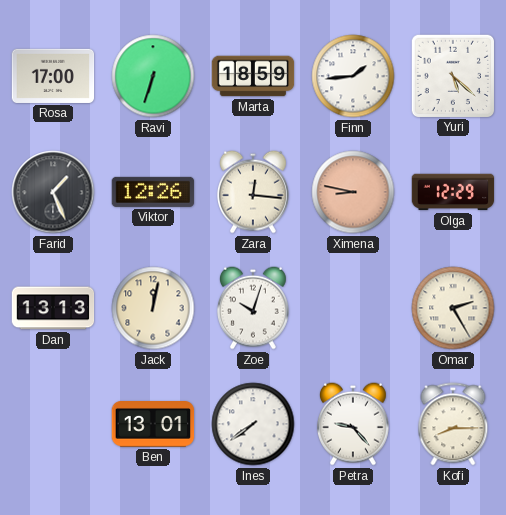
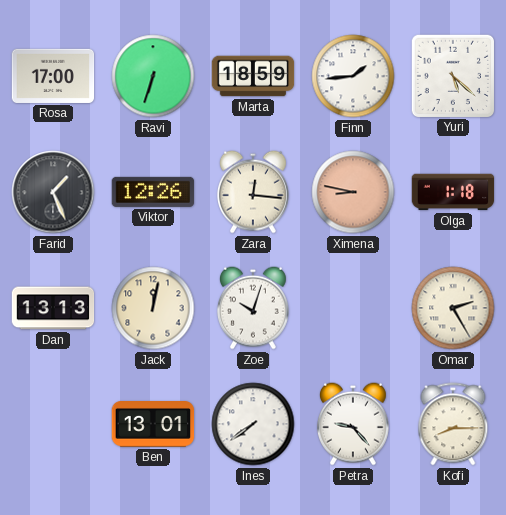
Olga: 12:29 -> 1:18
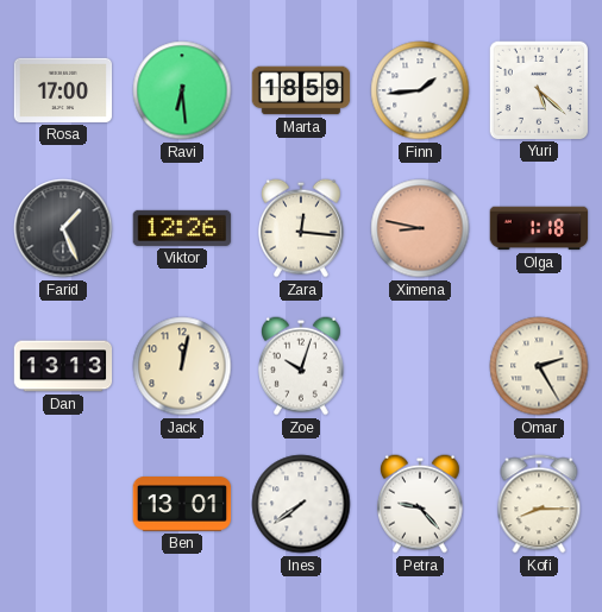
Ravi: 6:33 -> 6:29
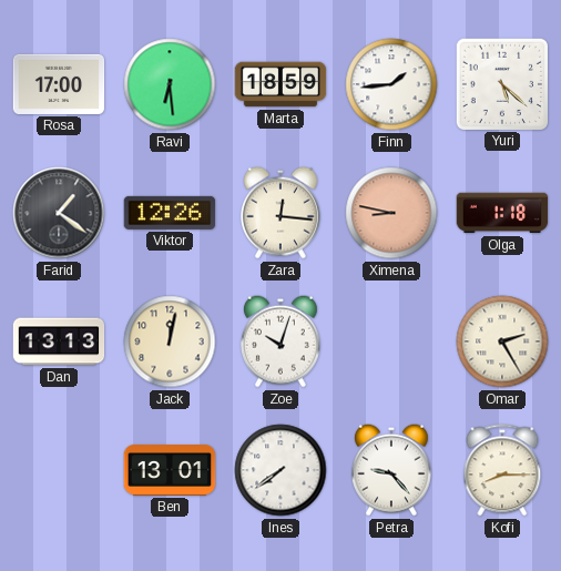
Farid: 1:26 -> 1:21
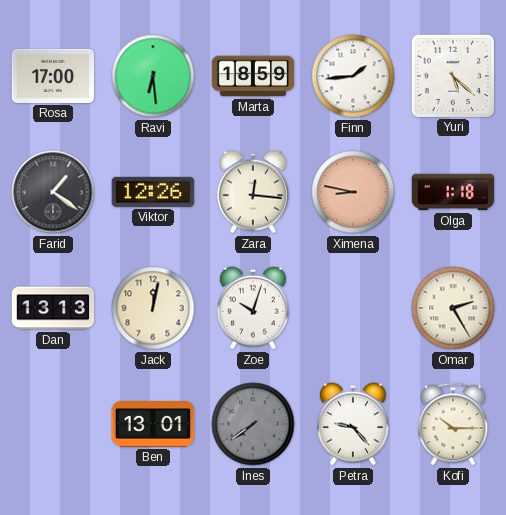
Ines dial: white -> grey
Kofi: 8:15 -> 10:15
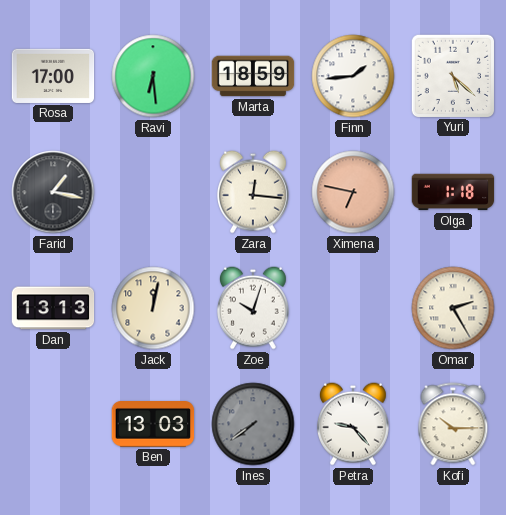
Farid: 1:21 -> 1:17
Viktor: 12:26 -> none
Ximena: 8:47 -> 6:47
Ben: 13:01 -> 13:03
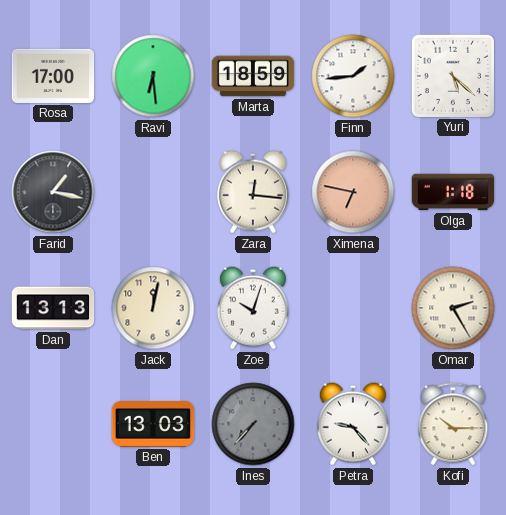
Ines: 7:39 -> 7:37
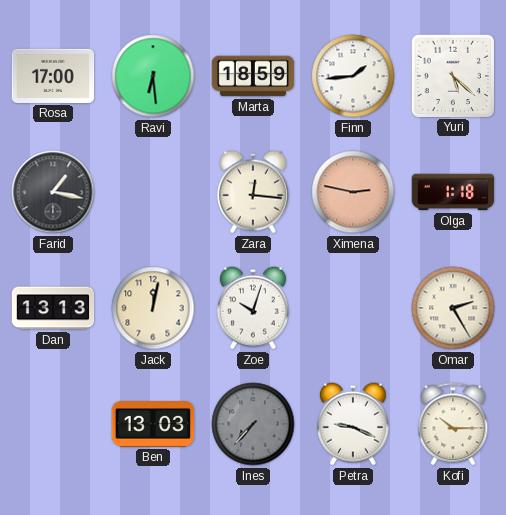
Ximena: 6:47 -> 2:47
Petra: 9:23 -> 9:19
